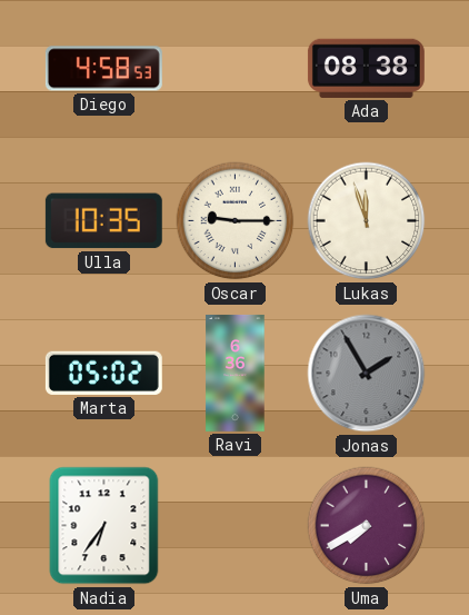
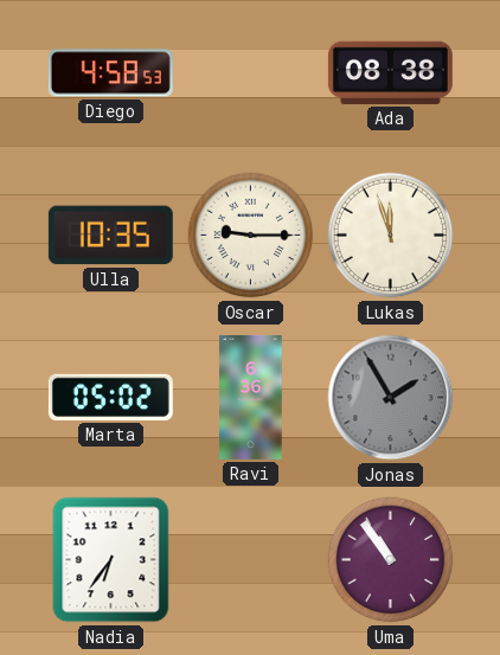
Uma: 7:40 -> 10:54
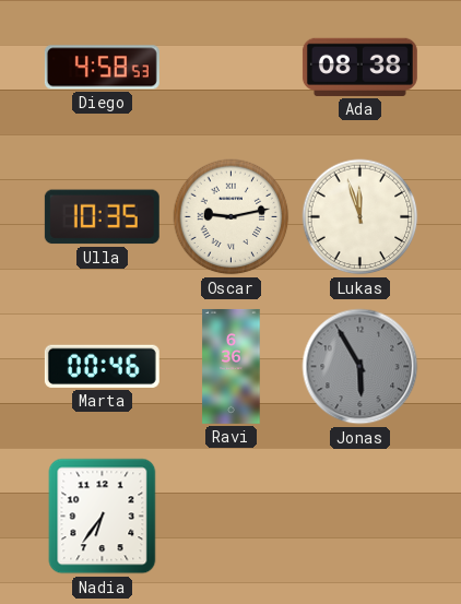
Oscar: 9:15 -> 9:13
Marta: 05:02 -> 00:46
Jonas: 1:55 -> 5:55
Uma: 10:54 -> none
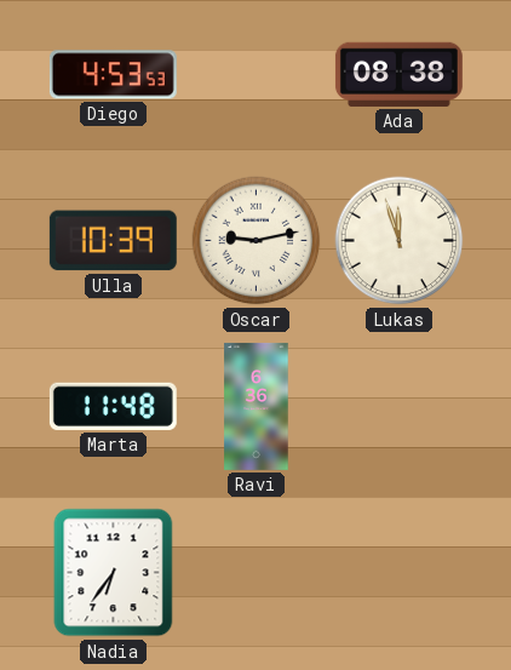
Diego: 4:58 -> 4:53
Ulla: 10:35 -> 10:39
Marta: 00:46 -> 11:48
Jonas: 5:55 -> none
